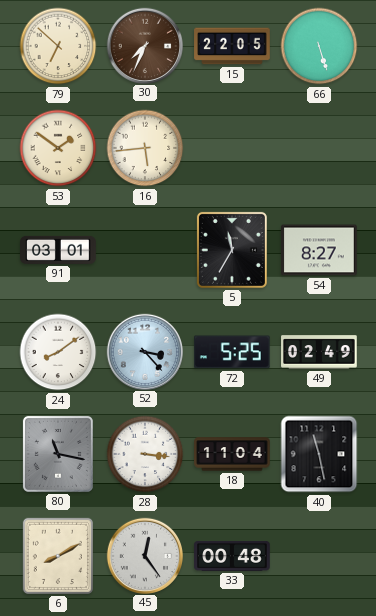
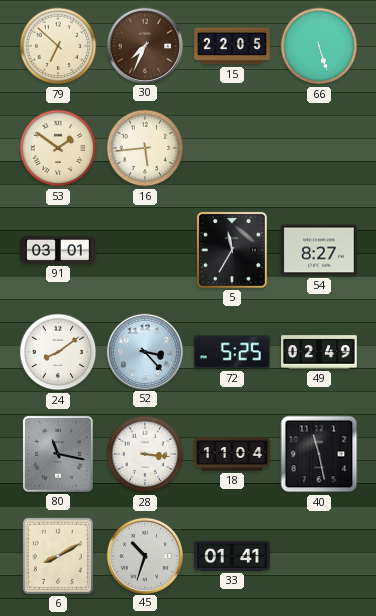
45: 12:24 -> 10:33
33: 00:48 -> 01:41
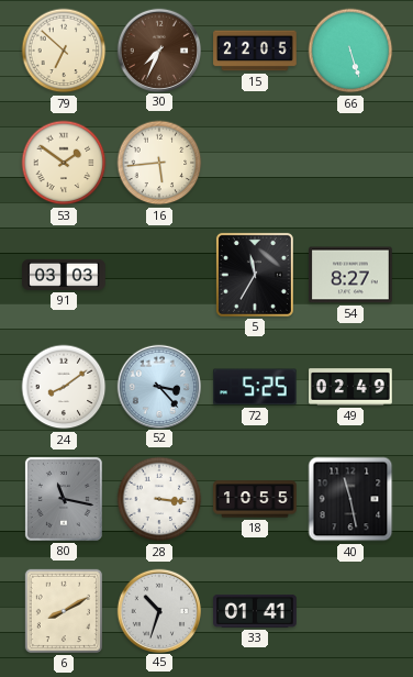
91: 03:01 -> 03:03
18: 11:04 -> 10:55
